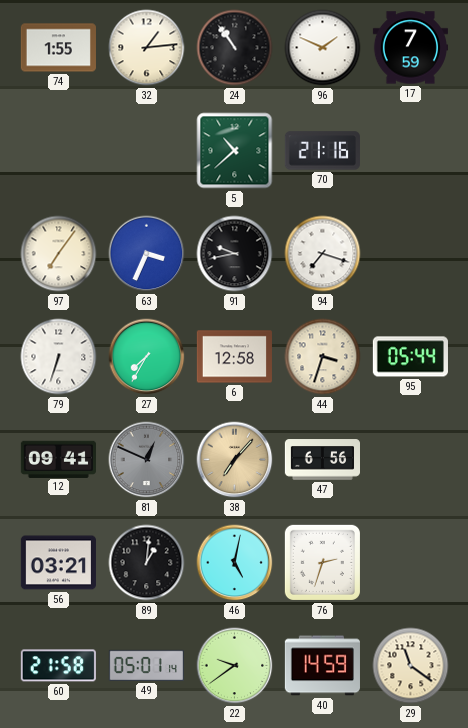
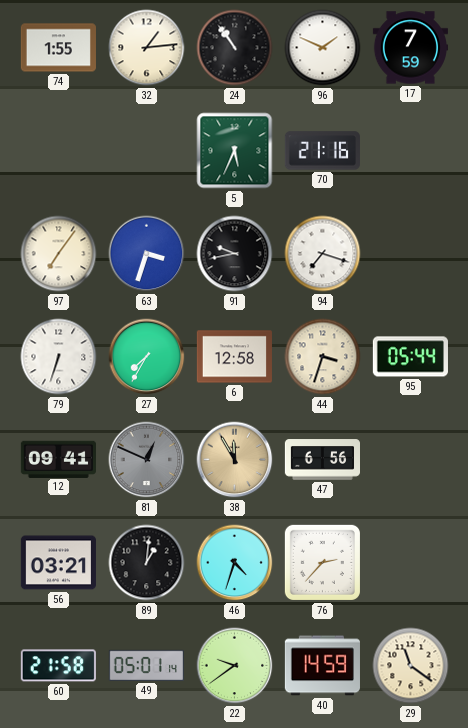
5: 10:38 -> 5:34
63: 3:34 -> 3:33
38: 7:07 -> 11:55
46: 5:02 -> 4:33
76: 2:33 -> 2:37
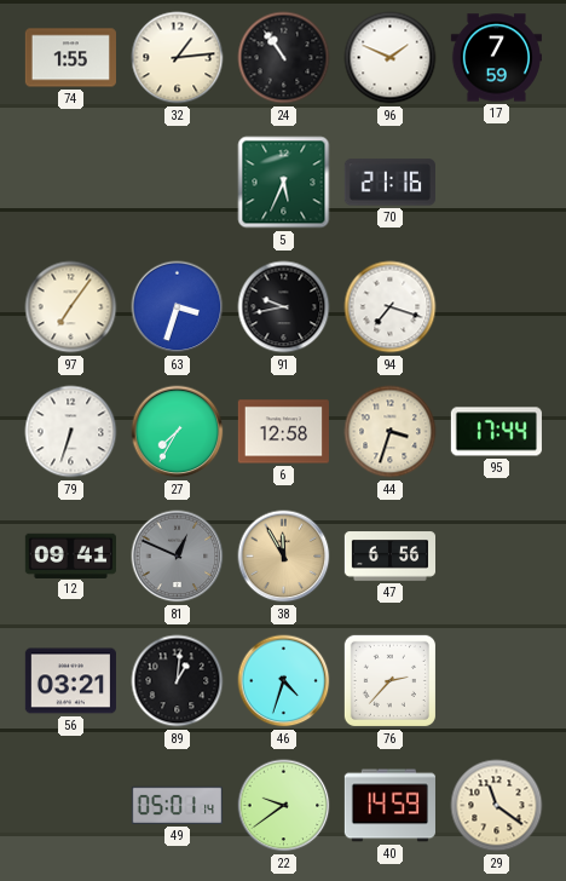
95: 05:44 -> 17:44
60: 21:58 -> none
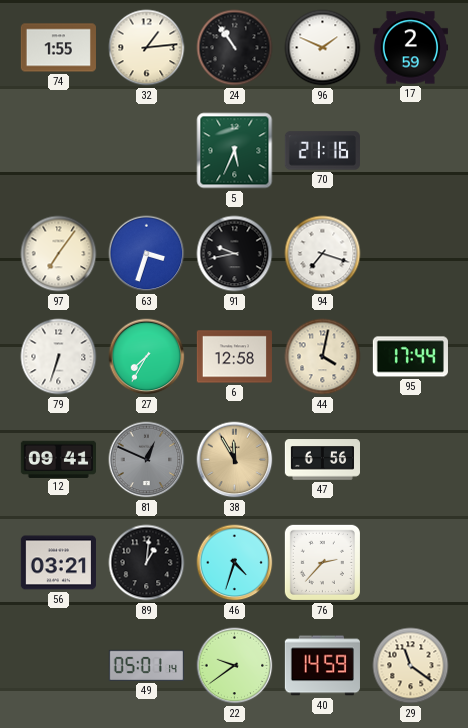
17: 7:59 -> 2:59
44: 3:33 -> 4:02
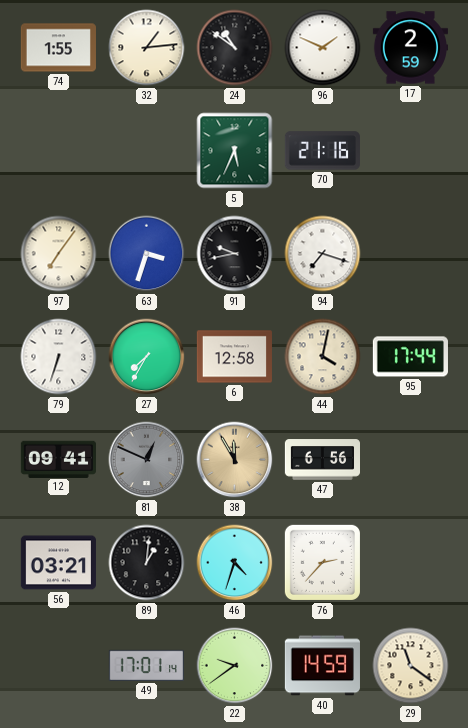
24: 10:54 -> 10:51
49: 05:01 -> 17:01
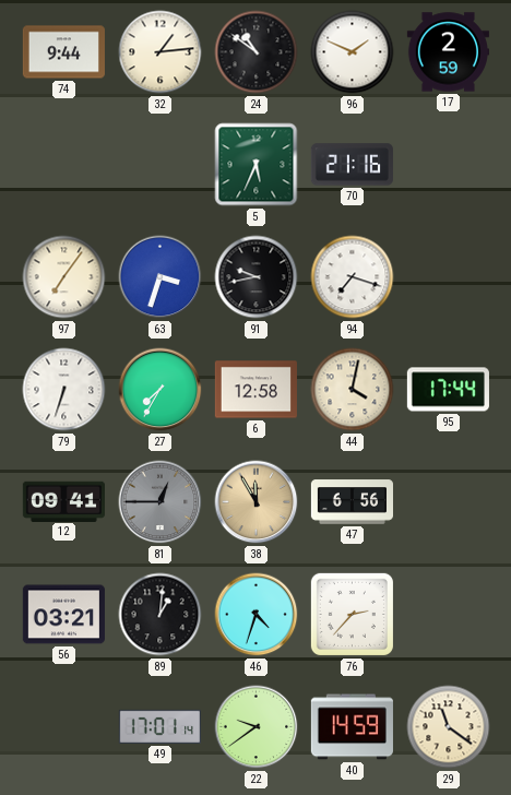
74: 1:55 -> 9:44
81: 12:49 -> 12:45
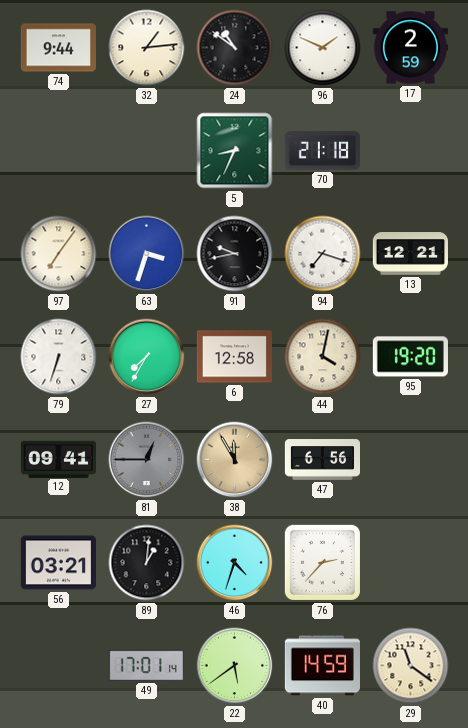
5: 5:34 -> 8:34
70: 21:16 -> 21:18
13: none -> 12:21
95: 17:44 -> 19:20
22: 9:39 -> 5:39
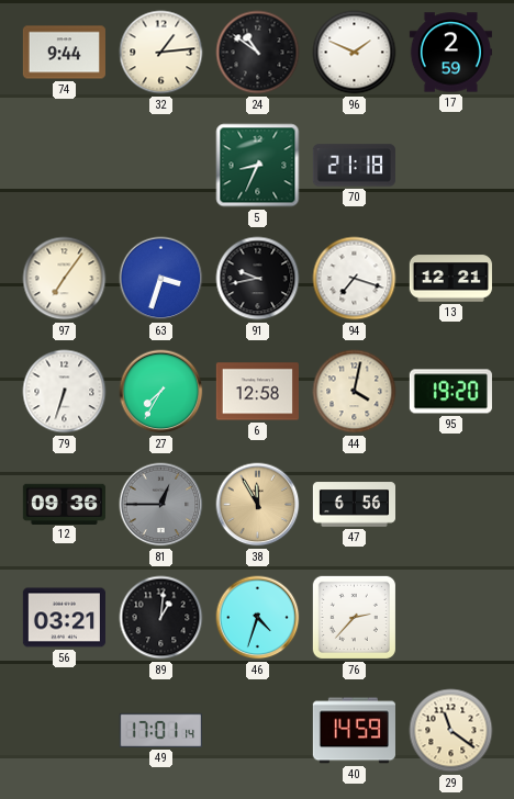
12: 09:41 -> 09:36
22: 5:39 -> none
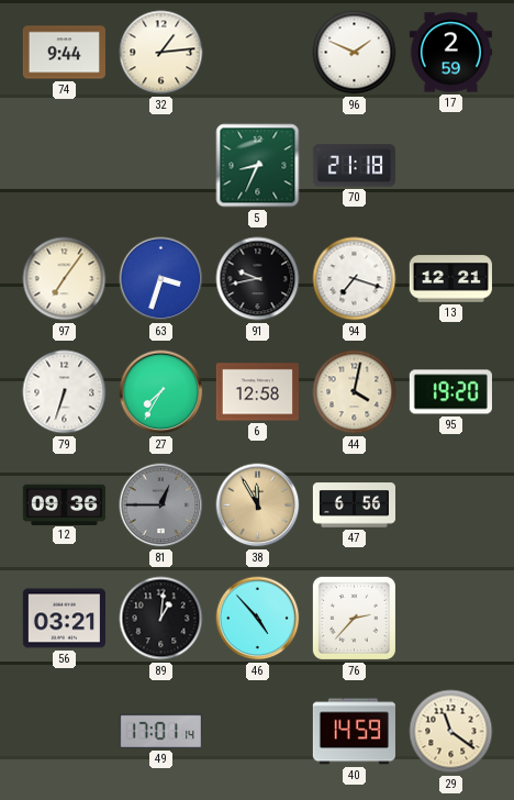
24: 10:51 -> none
46: 4:33 -> 4:53
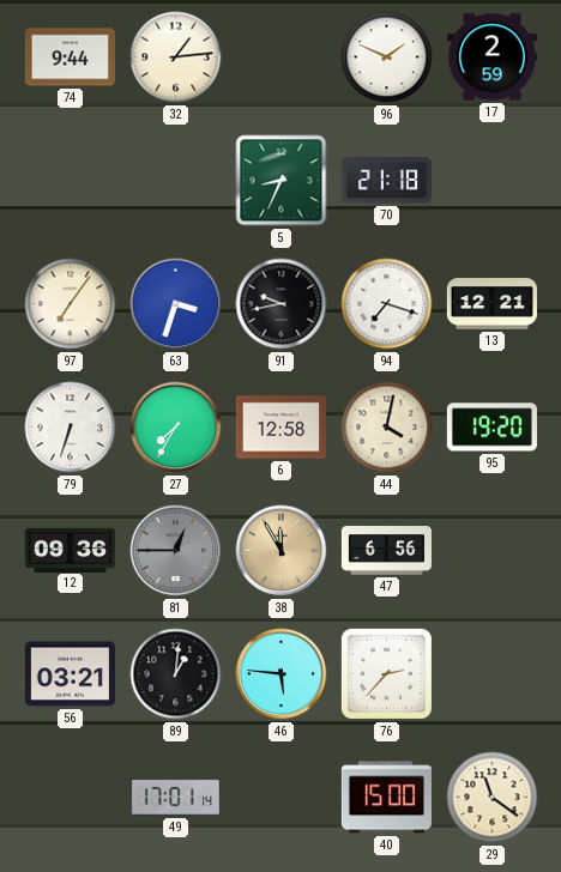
46: 4:53 -> 5:46
40: 14:59 -> 15:00
